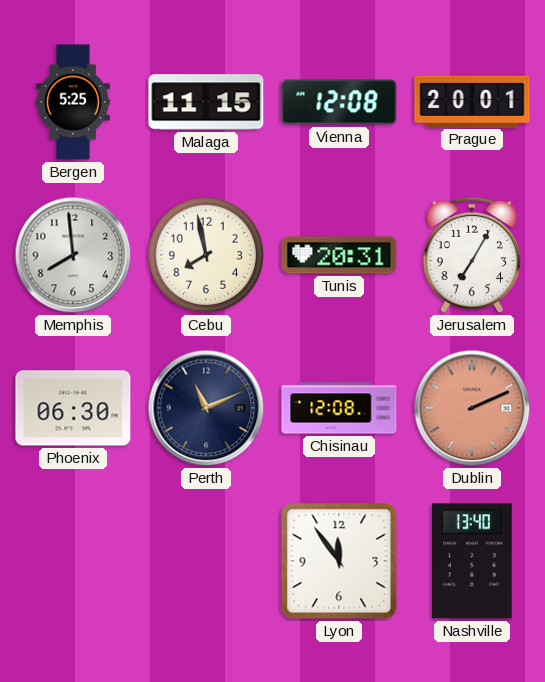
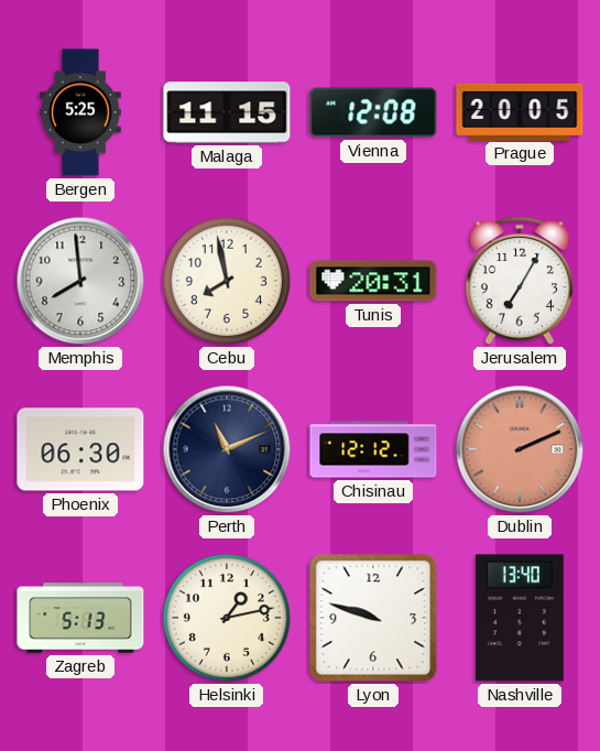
Prague: 20:01 -> 20:05
Chisinau: 12:08 -> 12:12
Zagreb: none -> 5:13
Helsinki: none -> 1:13
Lyon: 11:54 -> 9:48
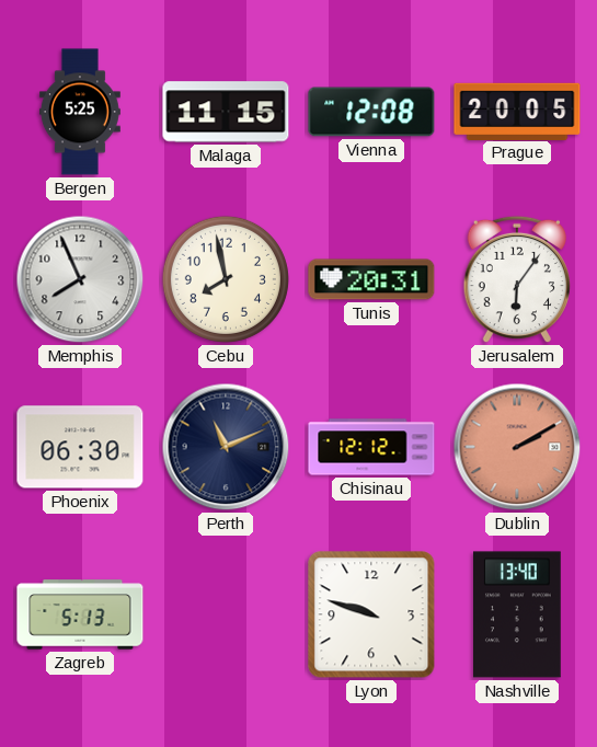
Memphis: 7:59 -> 7:56
Jerusalem: 7:05 -> 6:06
Dublin: 2:11 -> 2:10
Helsinki: 1:13 -> none
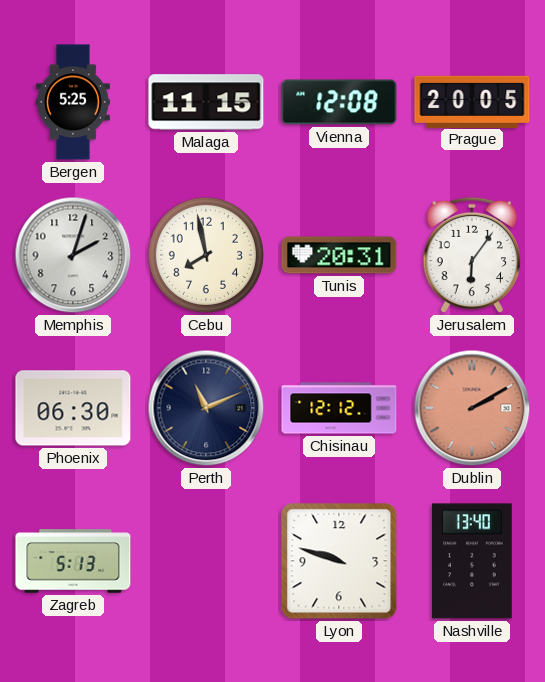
Memphis: 7:56 -> 2:03
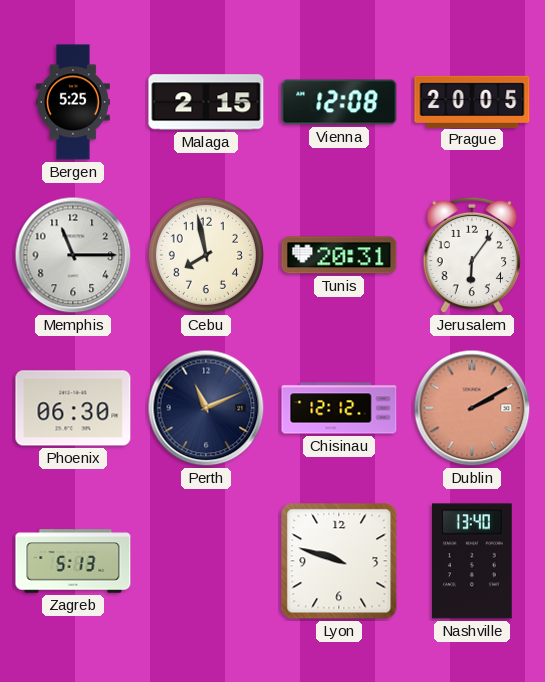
Malaga: 11:15 -> 2:15
Memphis: 2:03 -> 11:15
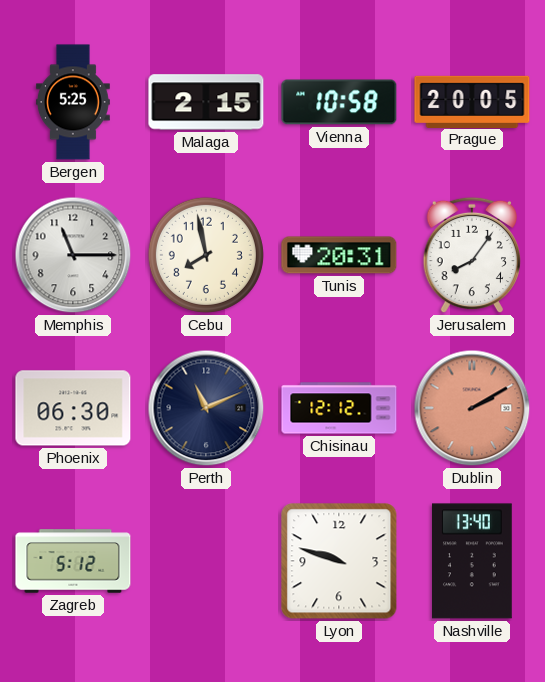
Vienna: 12:08 -> 10:58
Jerusalem: 6:06 -> 8:06
Zagreb: 5:13 -> 5:12
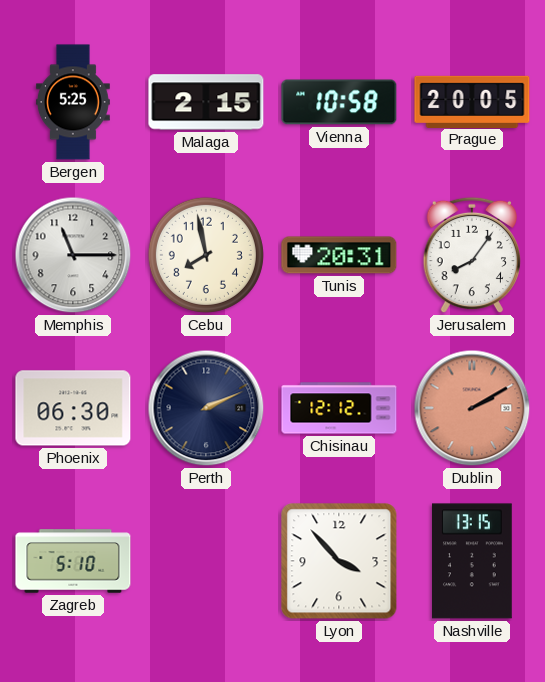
Perth: 11:11 -> 2:11
Zagreb: 5:12 -> 5:10
Lyon: 9:48 -> 3:53
Nashville: 13:40 -> 13:15
